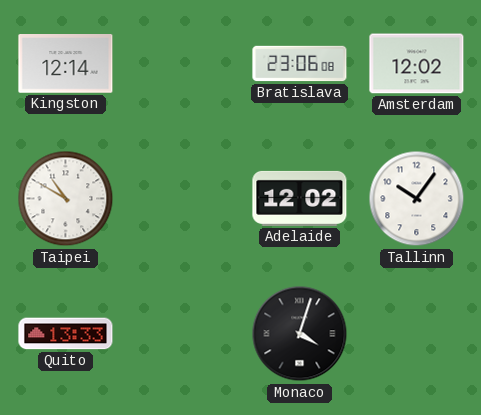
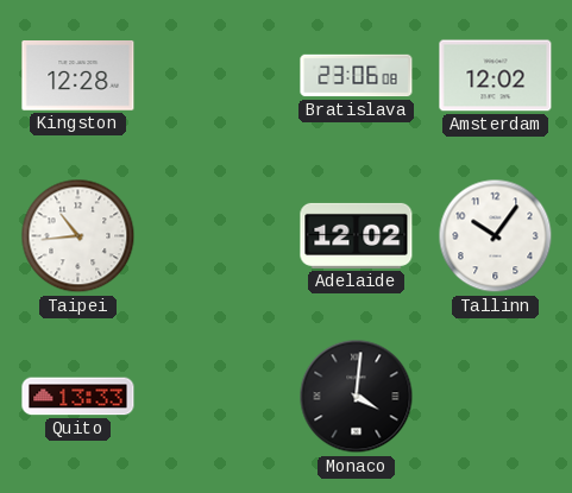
Kingston: 12:14 -> 12:28
Taipei: 10:50 -> 10:44
Monaco: 4:03 -> 4:01
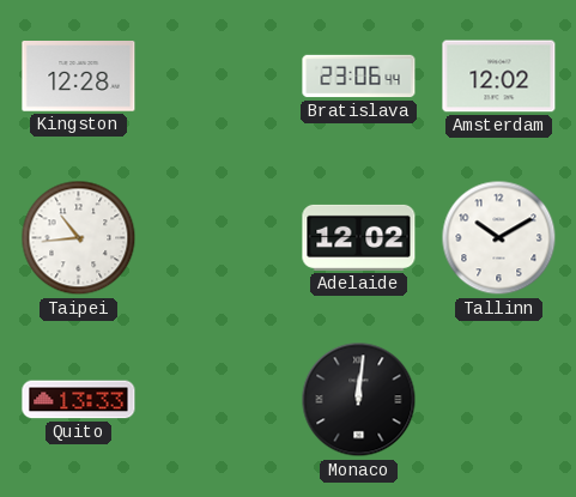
Bratislava: 23:06:08 -> 23:06:44
Tallinn: 10:06 -> 10:10
Monaco: 4:01 -> 12:01
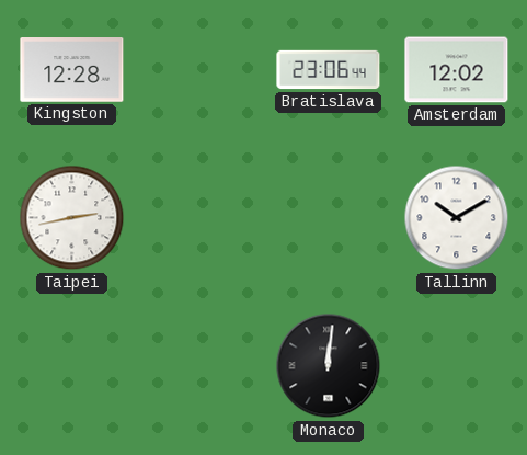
Taipei: 10:44 -> 2:43
Adelaide: 12:02 -> none
Quito: 13:33 -> none
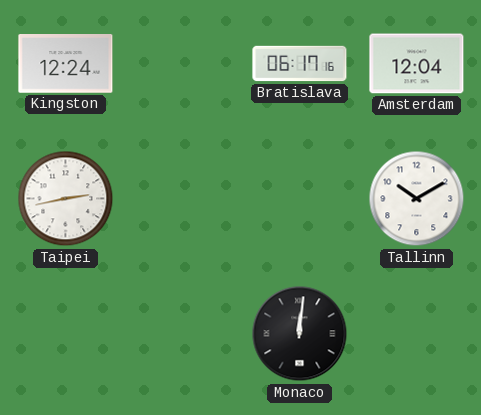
Kingston: 12:28 -> 12:24
Bratislava: 23:06 -> 06:17
Amsterdam: 12:02 -> 12:04
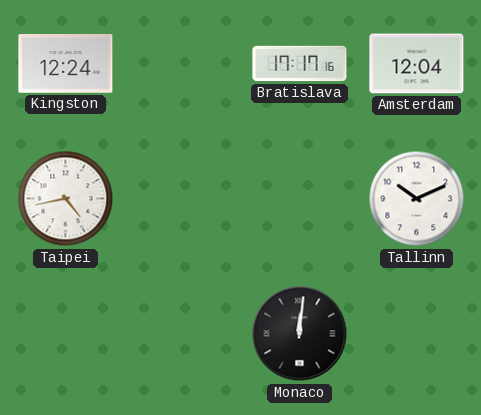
Bratislava: 06:17 -> 17:17
Taipei: 2:43 -> 4:43
Tallinn: 10:10 -> 10:11
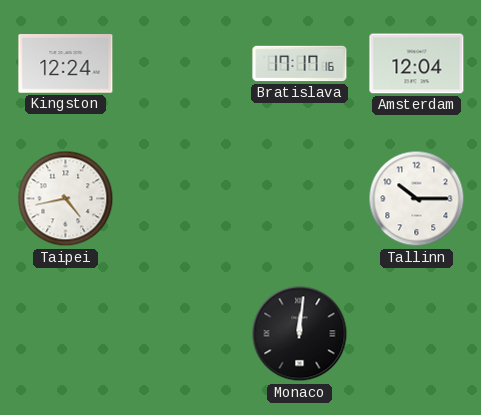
Tallinn: 10:11 -> 10:15
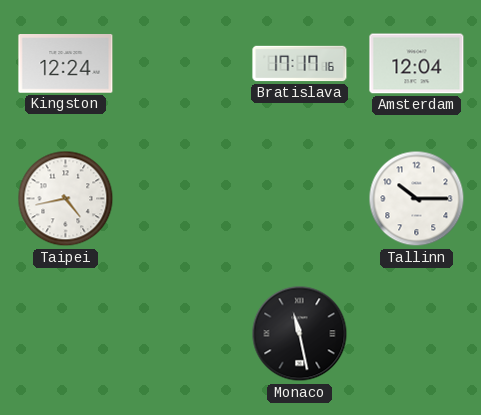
Monaco: 12:01 -> 11:28
